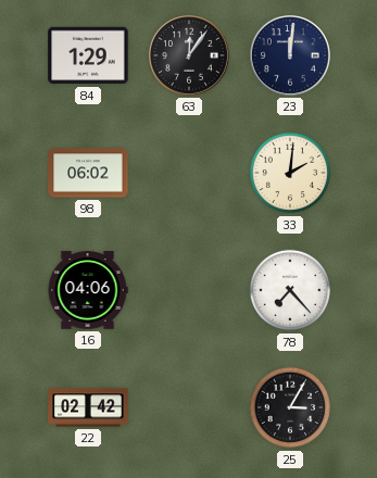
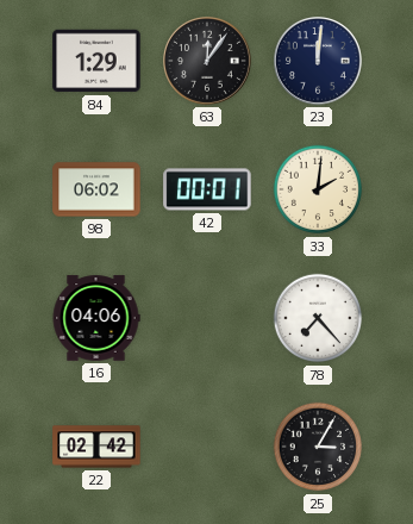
42: none -> 00:01
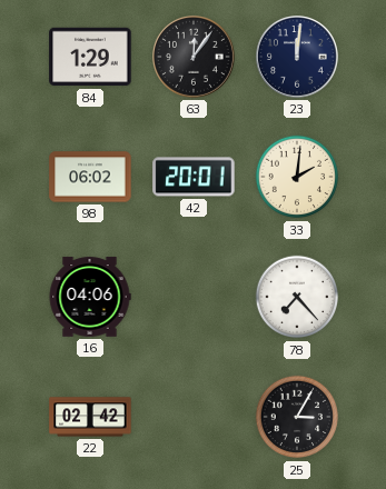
42: 00:01 -> 20:01
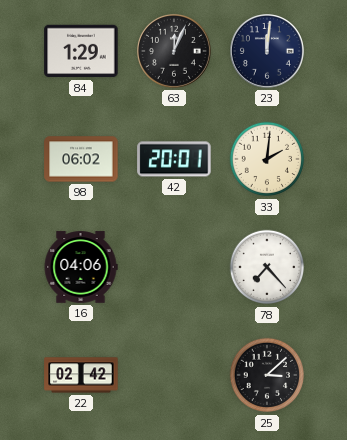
63: 12:06 -> 12:04
25: 3:05 -> 3:08
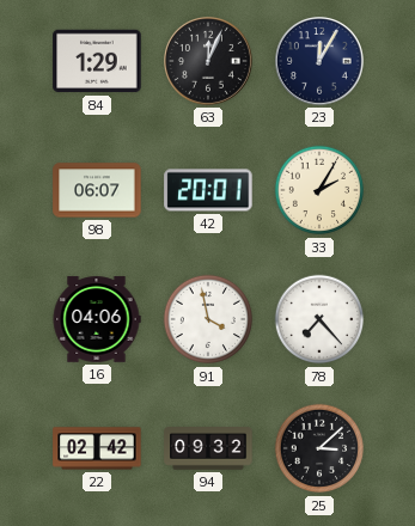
23: 12:01 -> 12:05
98: 06:02 -> 06:07
33: 2:01 -> 2:05
91: none -> 3:58
94: none -> 09:32
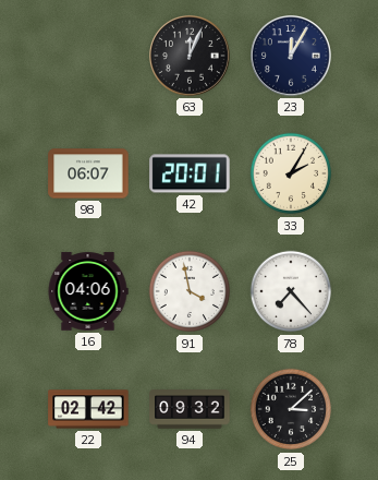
84: 1:29 -> none
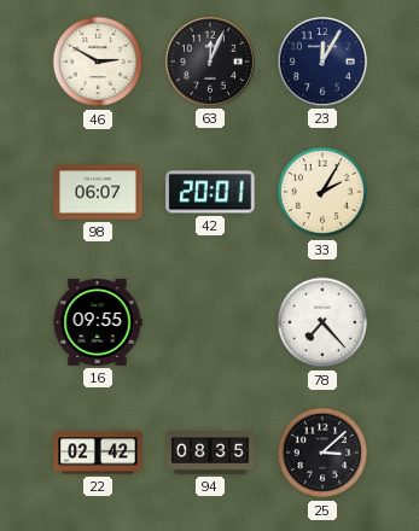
46: none -> 2:50
16: 04:06 -> 09:55
91: 3:58 -> none
94: 09:32 -> 08:35
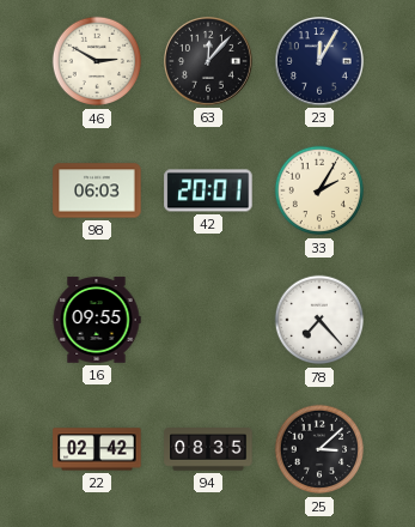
63: 12:04 -> 12:07
98: 06:07 -> 06:03
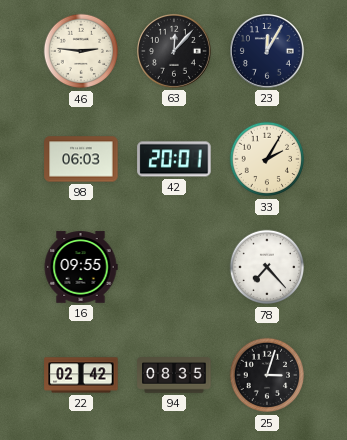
46: 2:50 -> 2:46
25: 3:08 -> 3:03
